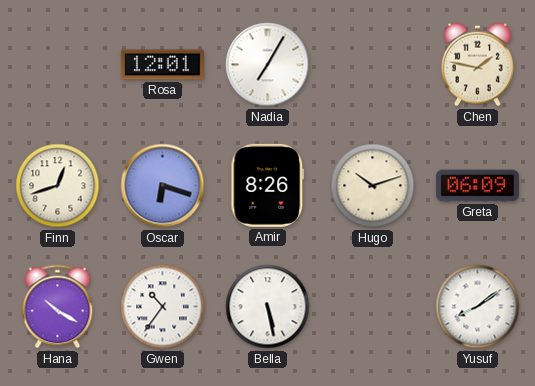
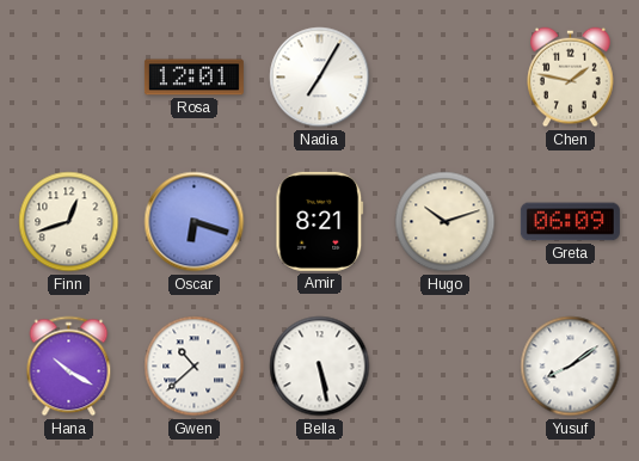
Amir: 8:26 -> 8:21
Gwen: 10:36 -> 10:38
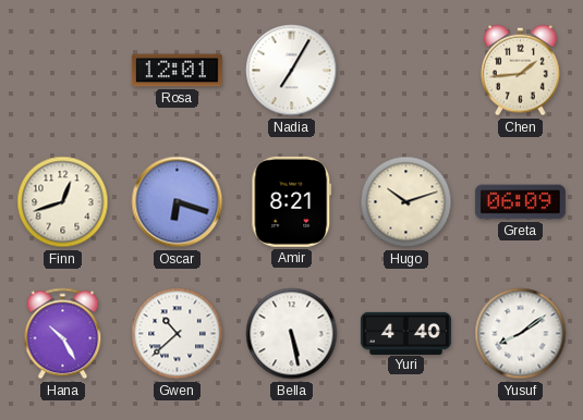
Chen: 1:47 -> 1:44
Hana: 10:20 -> 10:25
Yuri: none -> 4:40
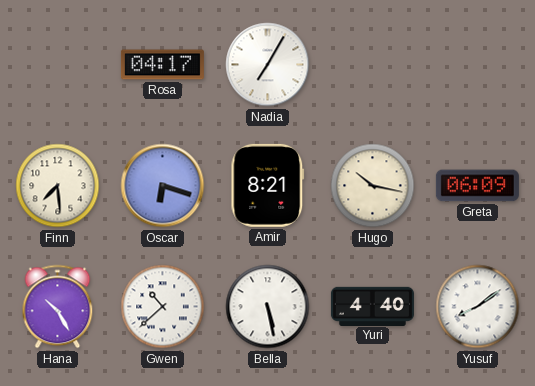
Rosa: 12:01 -> 04:17
Chen: 1:44 -> none
Finn: 12:42 -> 7:29
Hugo: 10:12 -> 10:17
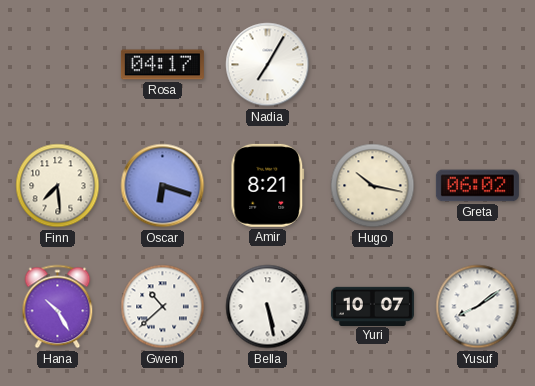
Greta: 06:09 -> 06:02
Yuri: 4:40 -> 10:07
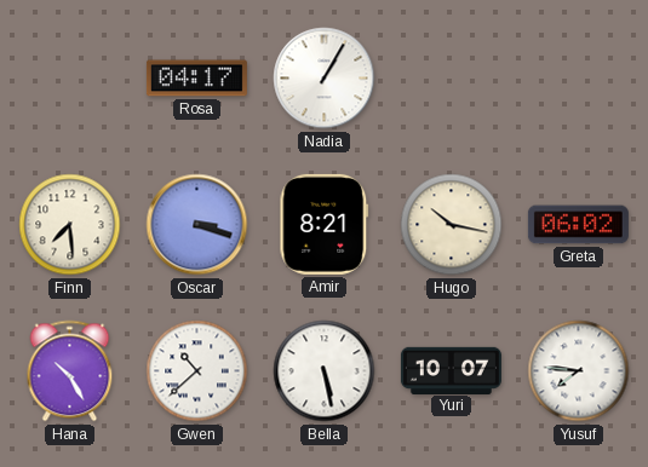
Nadia: 7:05 -> 1:05
Oscar: 6:18 -> 3:18
Yusuf: 8:09 -> 7:46
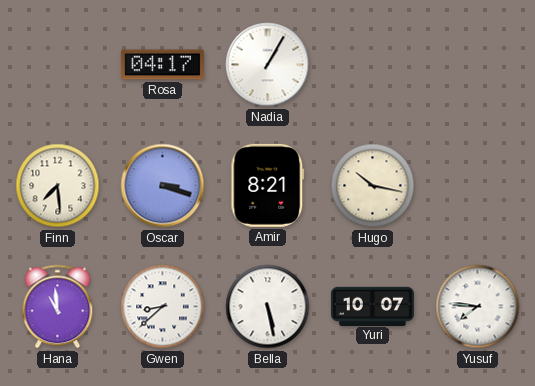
Greta: 06:02 -> none
Hana: 10:25 -> 10:59
Gwen: 10:38 -> 8:38
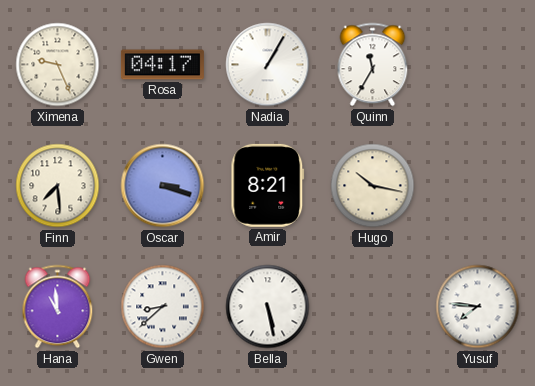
Ximena: none -> 9:26
Quinn: none -> 11:35
Yuri: 10:07 -> none
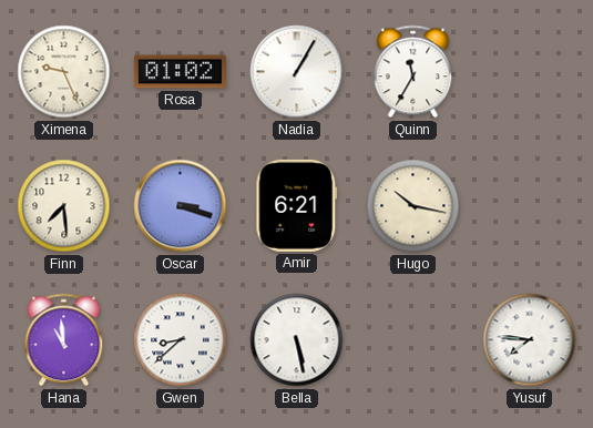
Rosa: 04:17 -> 01:02
Amir: 8:21 -> 6:21
